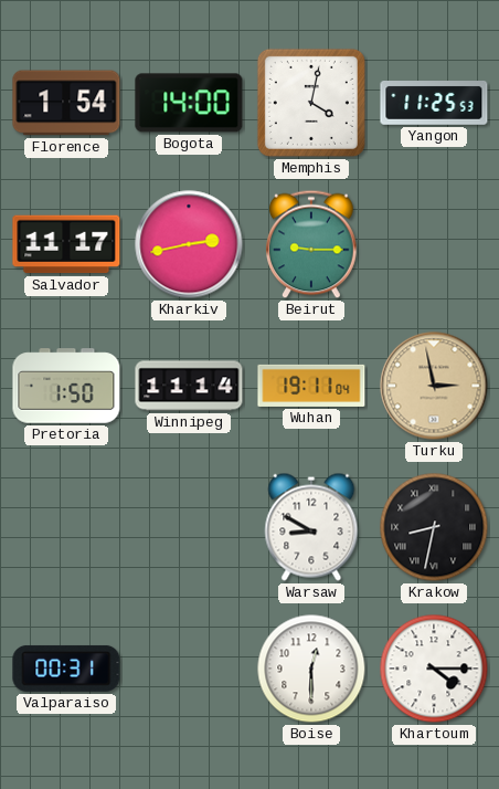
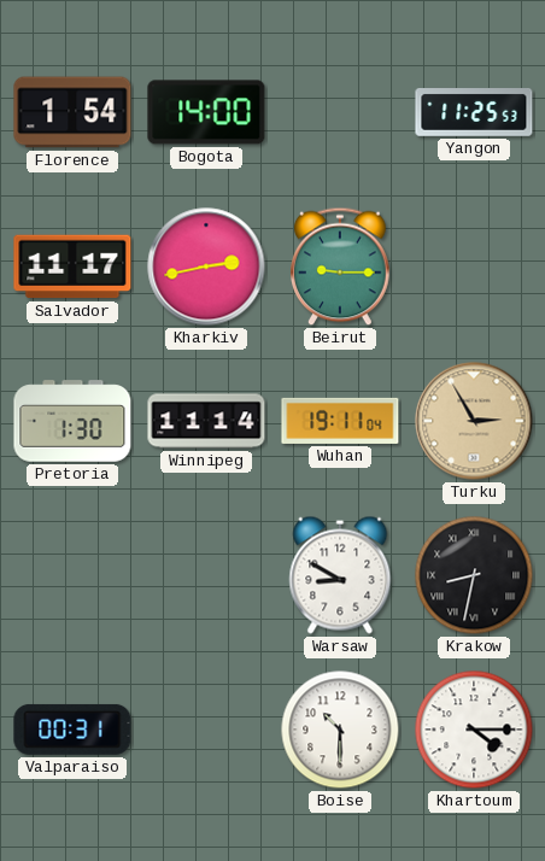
Memphis: 4:02 -> none
Pretoria: 1:50 -> 1:30
Turku: 2:58 -> 2:55
Boise: 12:30 -> 10:30
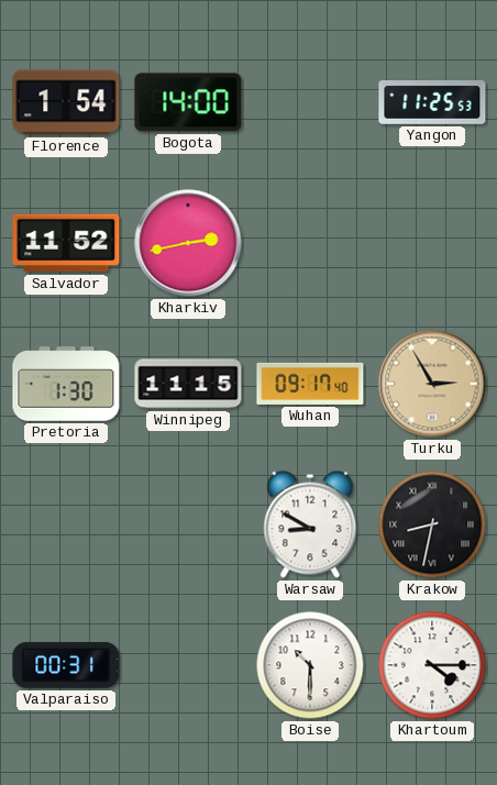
Salvador: 11:17 -> 11:52
Beirut: 9:15 -> none
Winnipeg: 11:14 -> 11:15
Wuhan: 19:11 -> 09:17
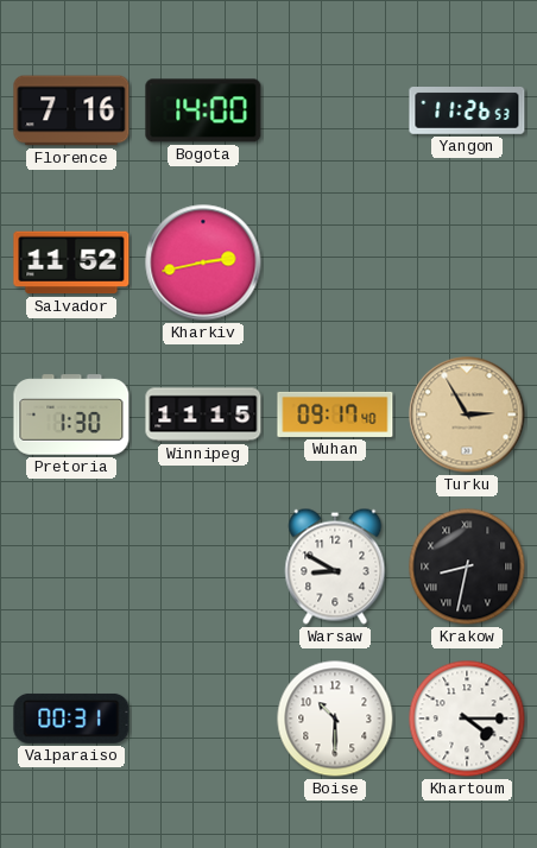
Florence: 1:54 -> 7:16
Yangon: 11:25 -> 11:26
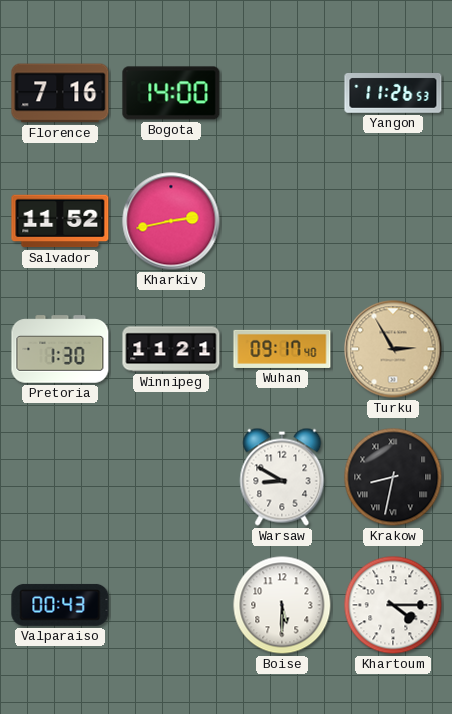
Winnipeg: 11:15 -> 11:21
Valparaiso: 00:31 -> 00:43
Boise: 10:30 -> 5:30
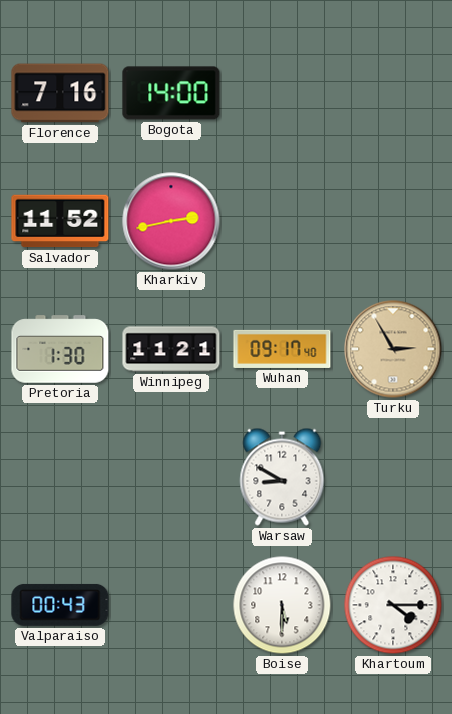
Yangon: 11:26 -> none
Krakow: 8:32 -> none
